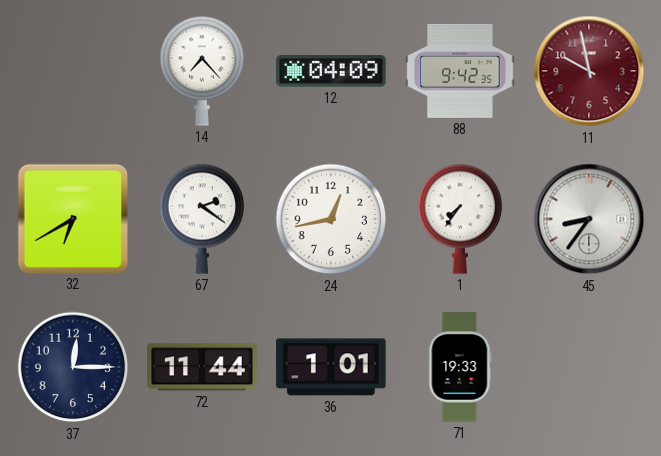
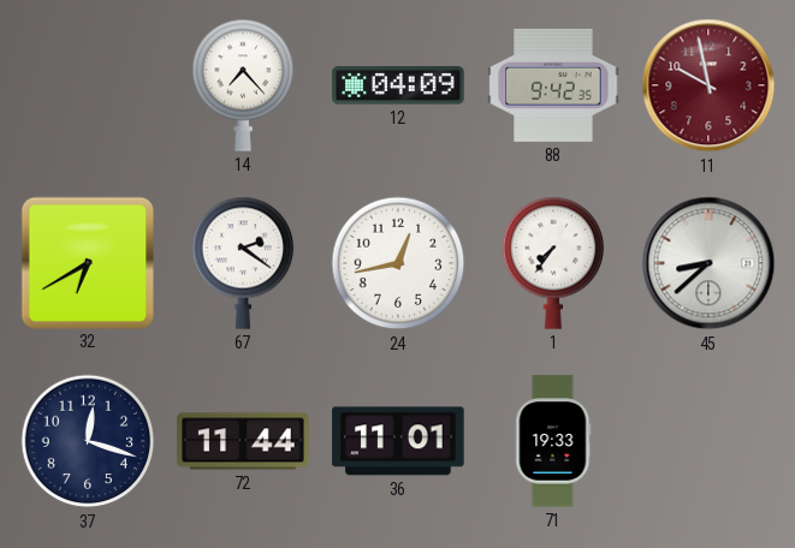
45: 8:36 -> 8:38
37: 12:15 -> 12:18
36: 1:01 -> 11:01
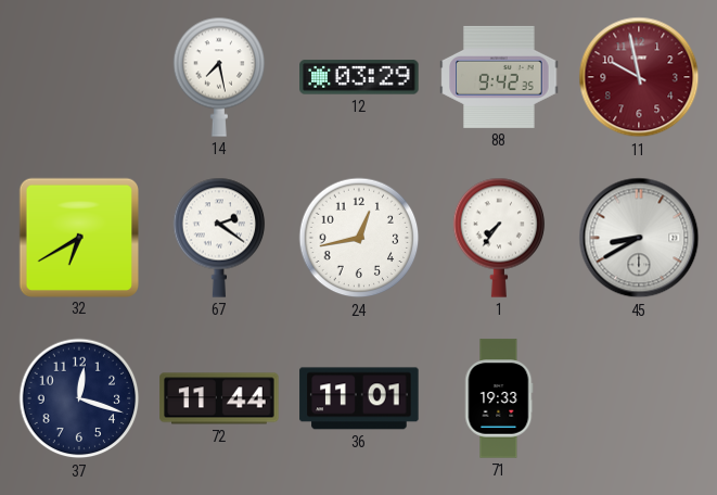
14: 7:23 -> 7:28
12: 04:09 -> 03:29
45: 8:38 -> 8:40
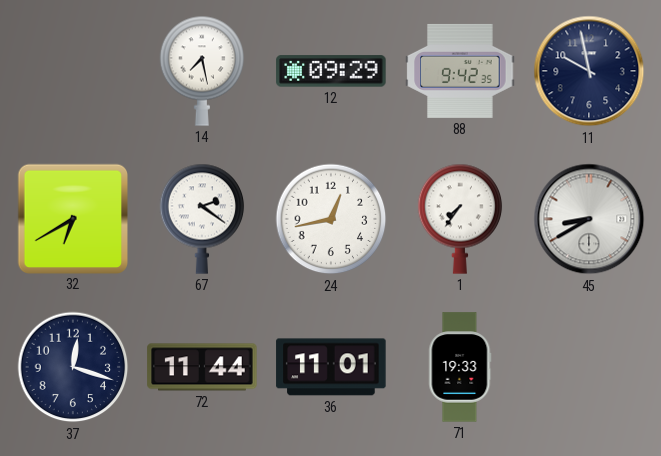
12: 03:29 -> 09:29
11 dial: burgundy -> navy
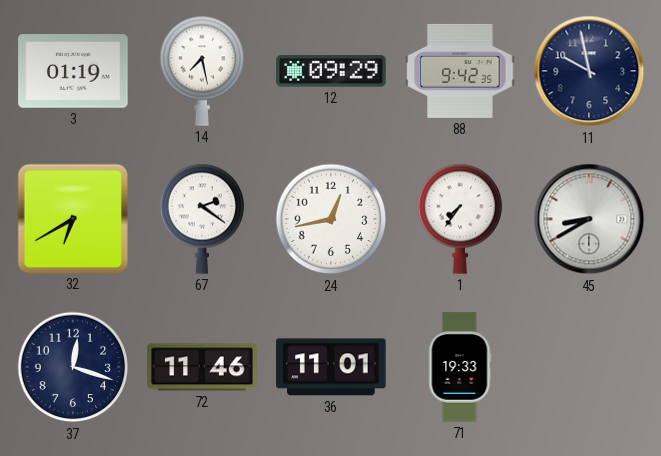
3: none -> 01:19
72: 11:44 -> 11:46
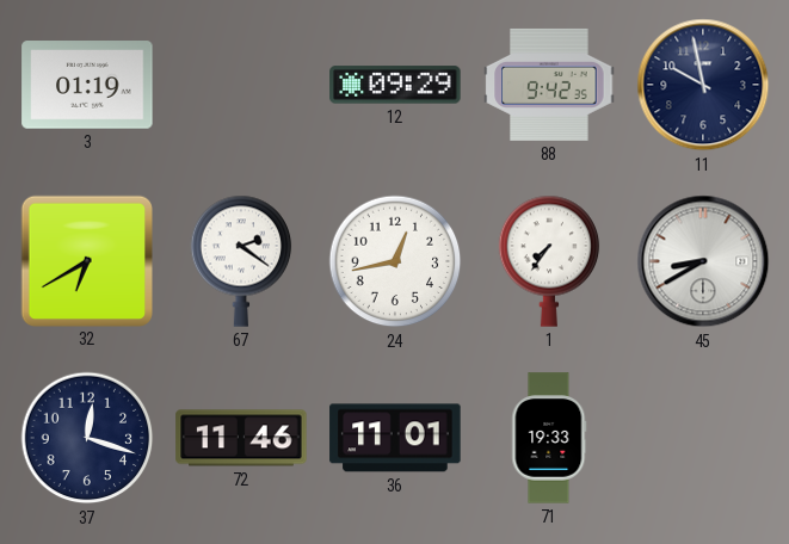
14: 7:28 -> none
